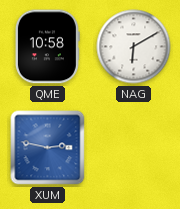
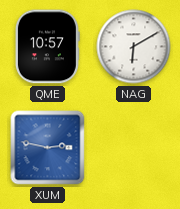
QME: 10:58 -> 10:57
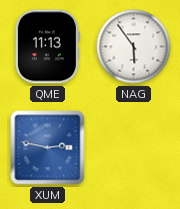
QME: 10:57 -> 11:13
NAG: 6:10 -> 5:54
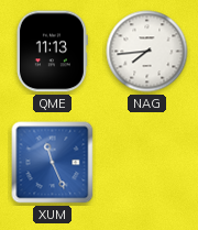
NAG: 5:54 -> 7:44
XUM: 2:47 -> 11:26
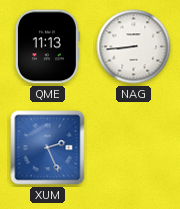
NAG: 7:44 -> 8:44
XUM: 11:26 -> 2:26
